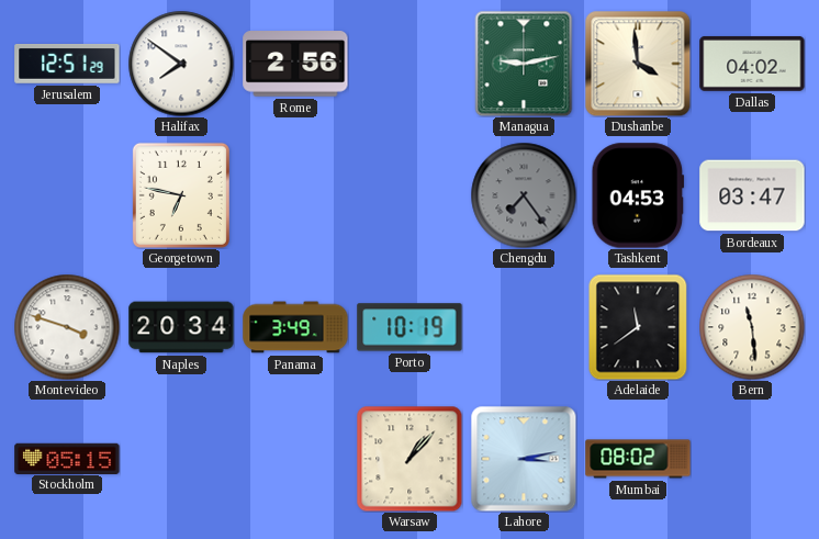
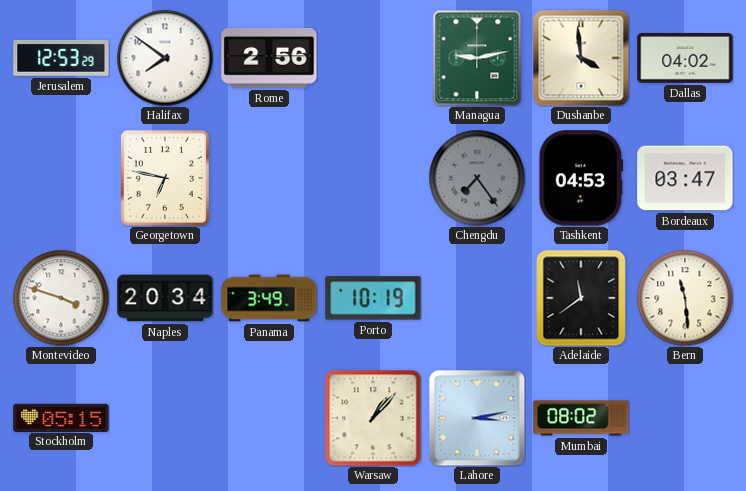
Jerusalem: 12:51 -> 12:53
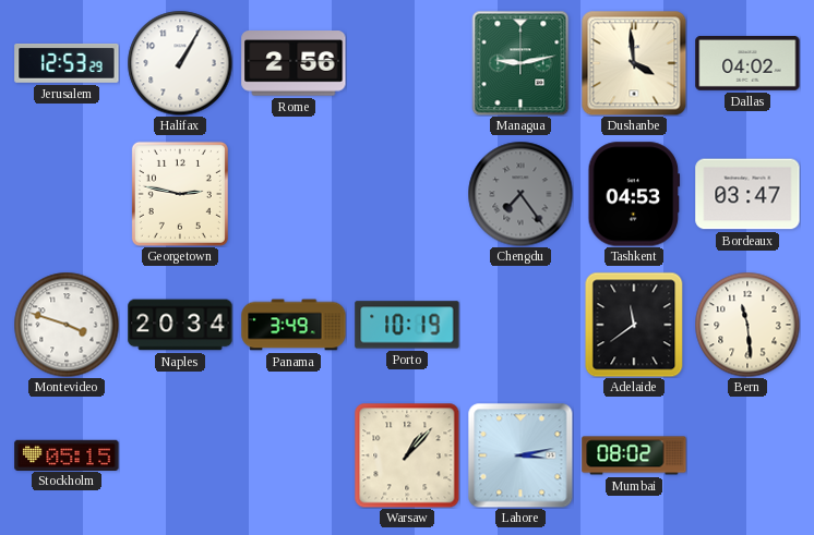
Halifax: 7:51 -> 1:05
Georgetown: 6:47 -> 2:47
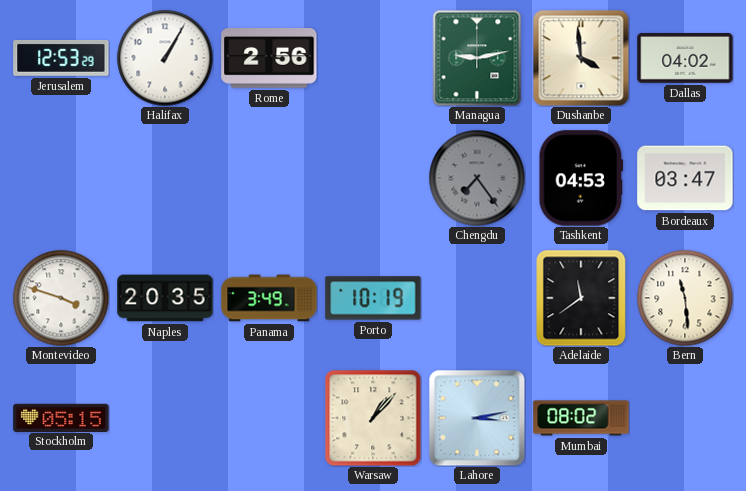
Georgetown: 2:47 -> none
Naples: 20:34 -> 20:35
